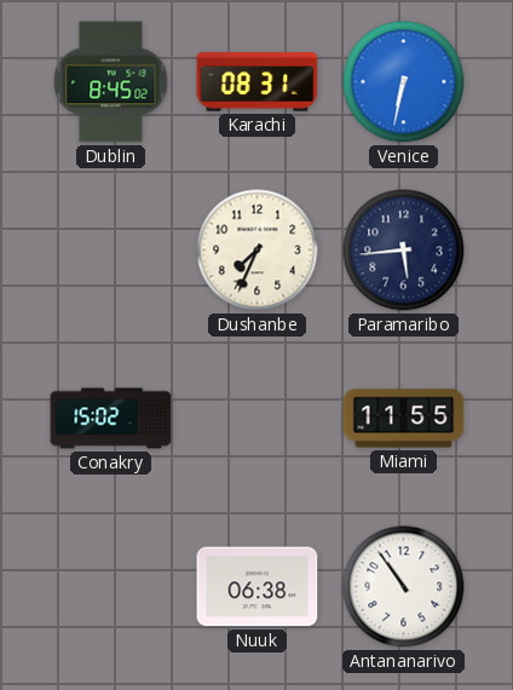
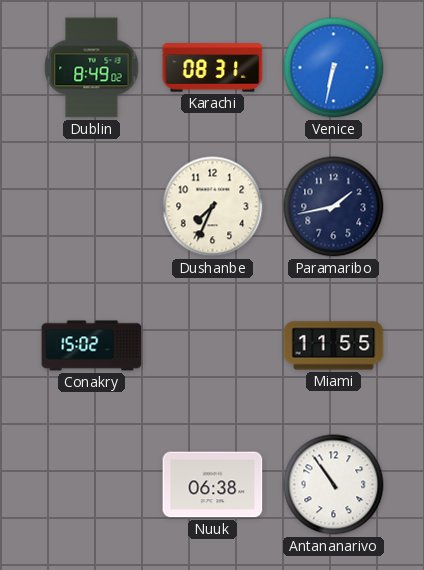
Dublin: 8:45 -> 8:49
Paramaribo: 5:44 -> 1:43
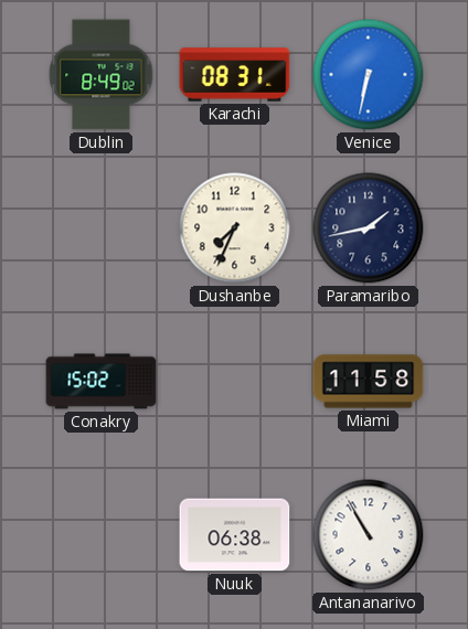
Miami: 11:55 -> 11:58
Antananarivo: 10:54 -> 10:55
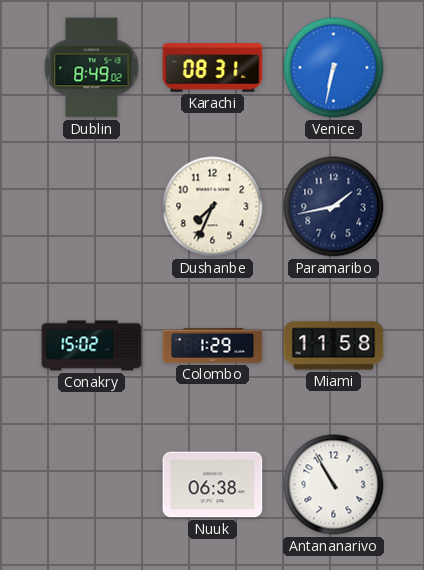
Colombo: none -> 1:29
